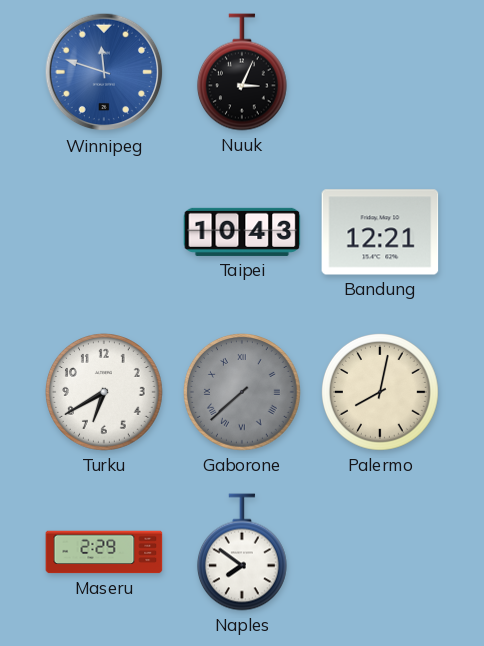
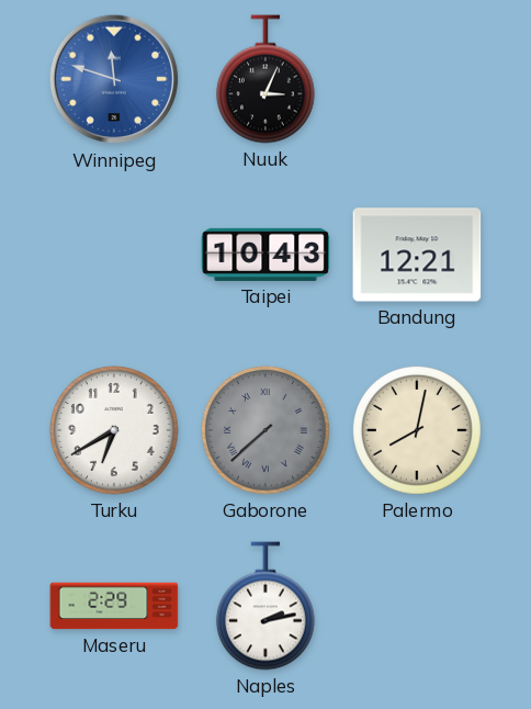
Naples: 7:51 -> 2:13
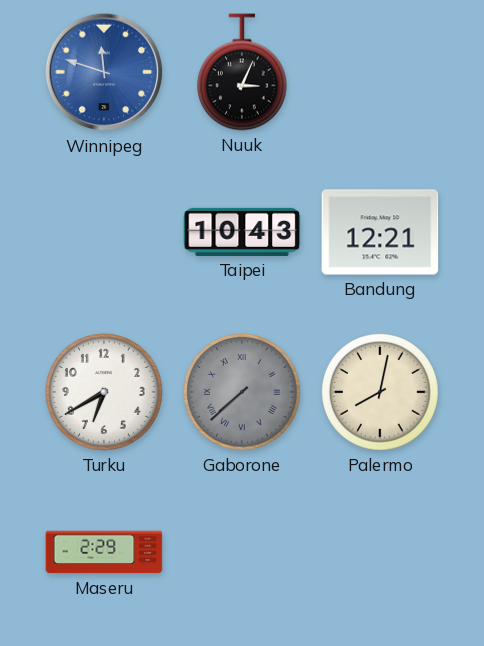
Naples: 2:13 -> none
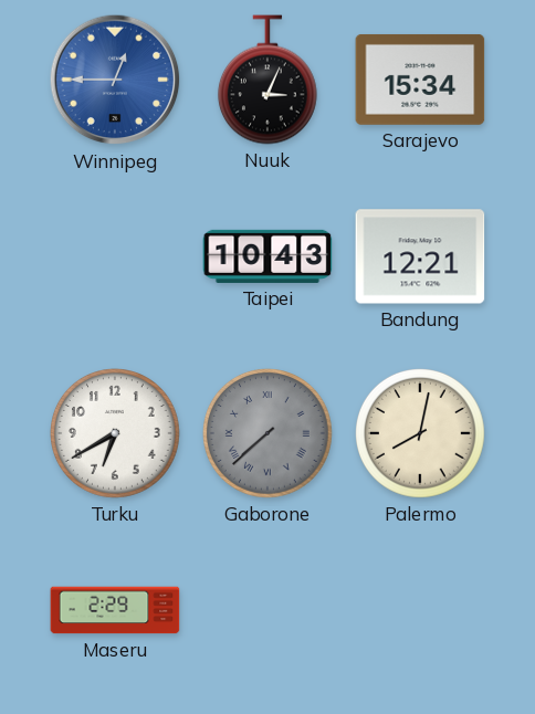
Winnipeg: 11:48 -> 12:45
Sarajevo: none -> 15:34
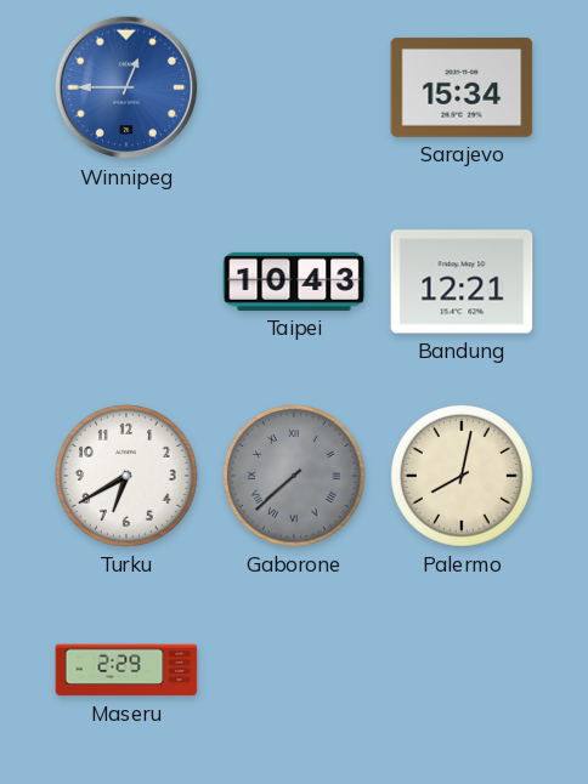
Nuuk: 3:04 -> none
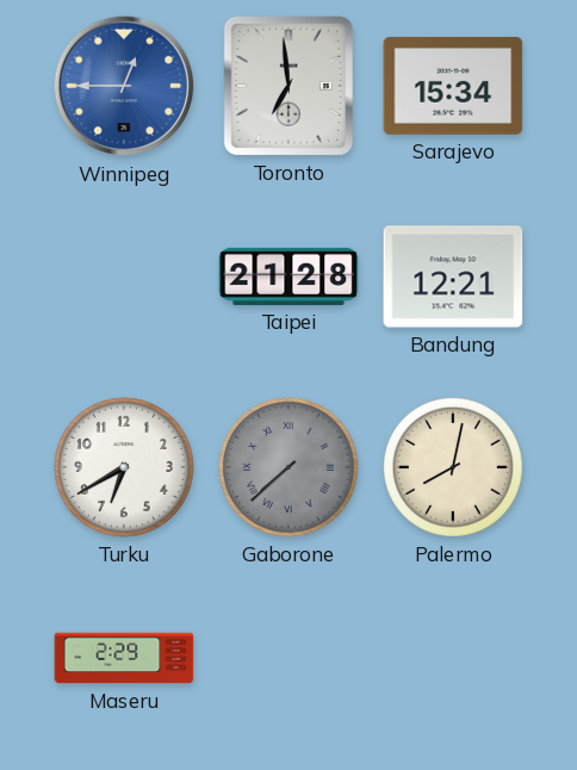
Toronto: none -> 6:59
Taipei: 10:43 -> 21:28
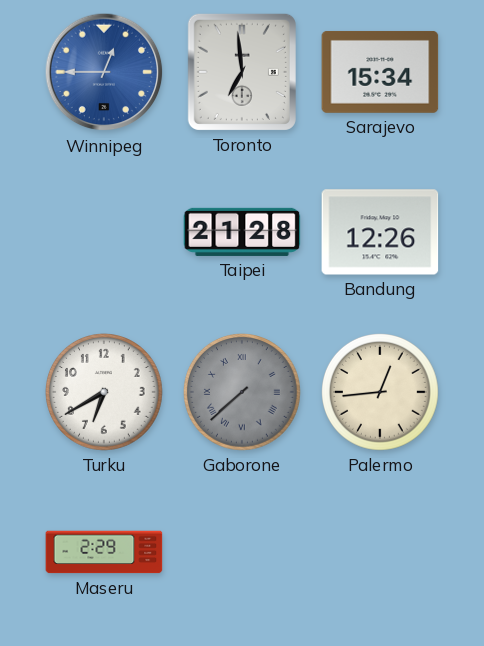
Bandung: 12:21 -> 12:26
Palermo: 8:02 -> 12:44
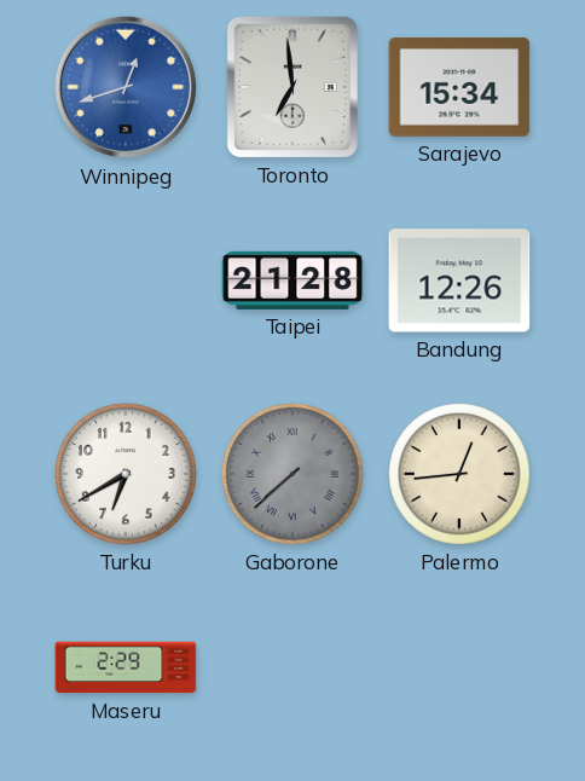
Winnipeg: 12:45 -> 12:42
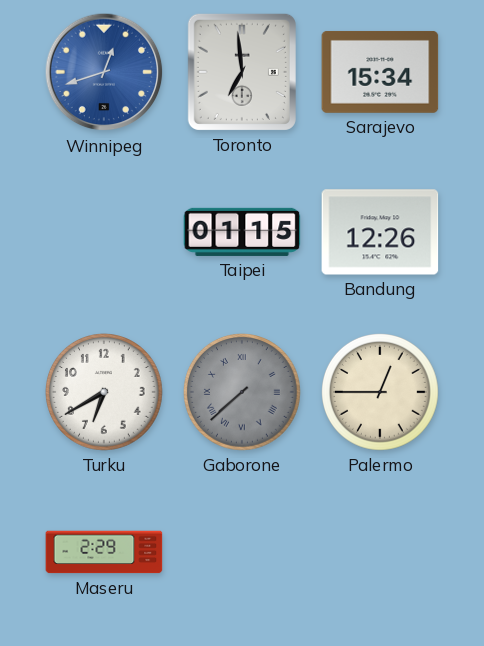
Taipei: 21:28 -> 01:15
Palermo: 12:44 -> 12:45
